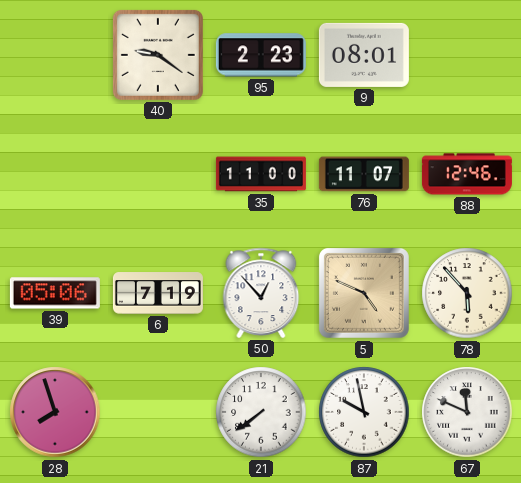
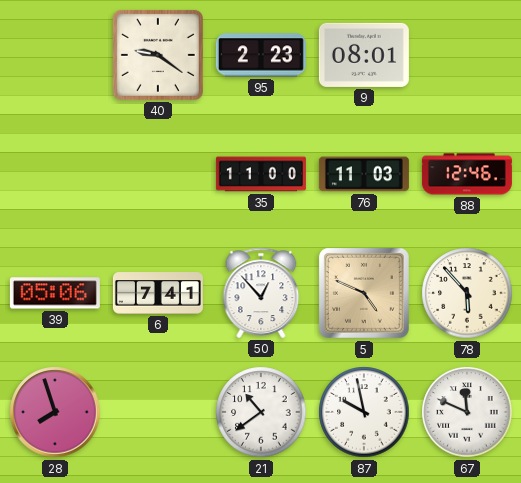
76: 11:07 -> 11:03
6: 7:19 -> 7:41
21: 7:39 -> 10:39
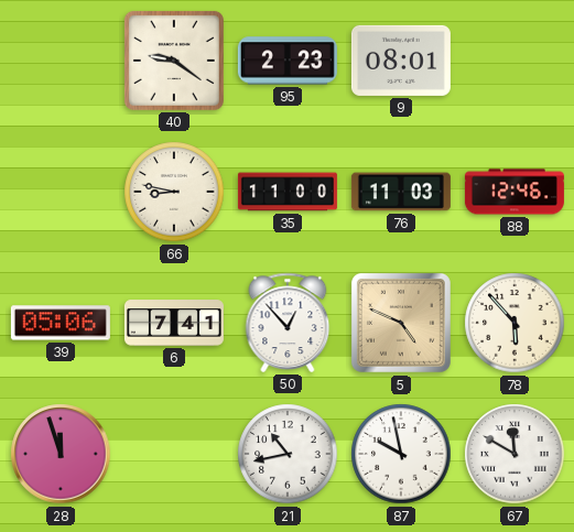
66: none -> 8:47
28: 7:57 -> 11:57
21: 10:39 -> 10:43
67: 11:49 -> 11:50
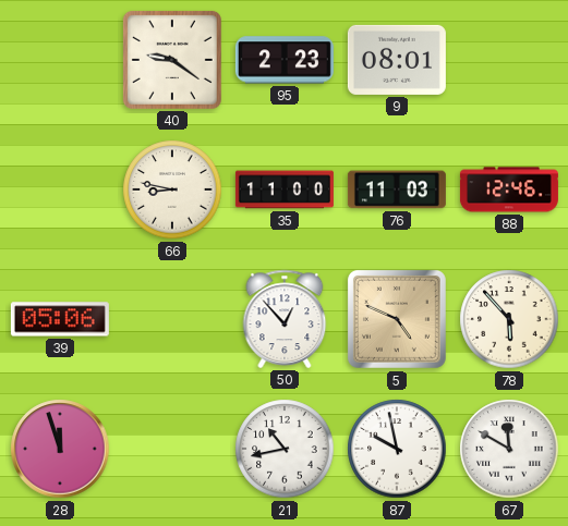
6: 7:41 -> none
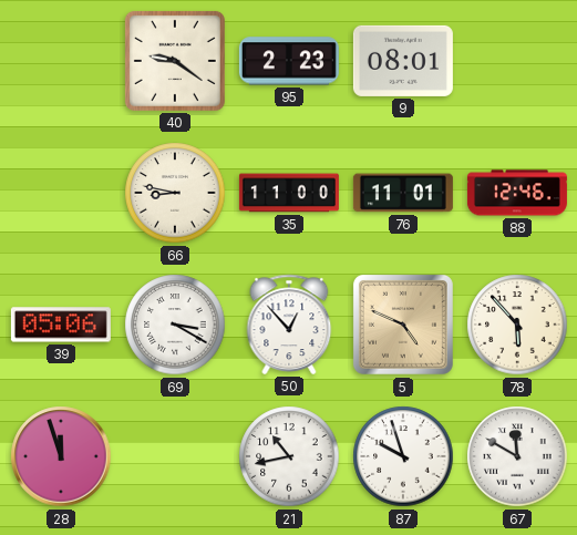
76: 11:03 -> 11:01
69: none -> 3:20
87: 9:58 -> 9:57
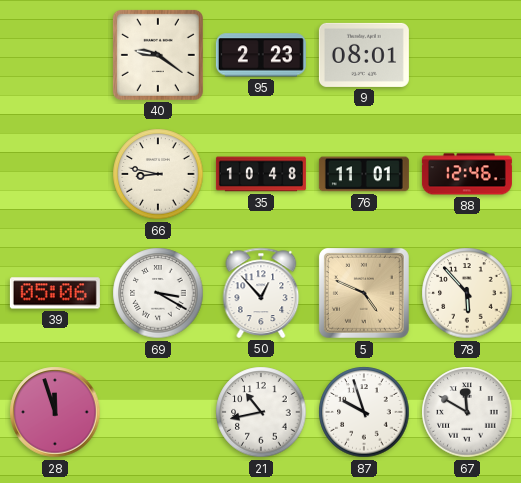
35: 11:00 -> 10:48
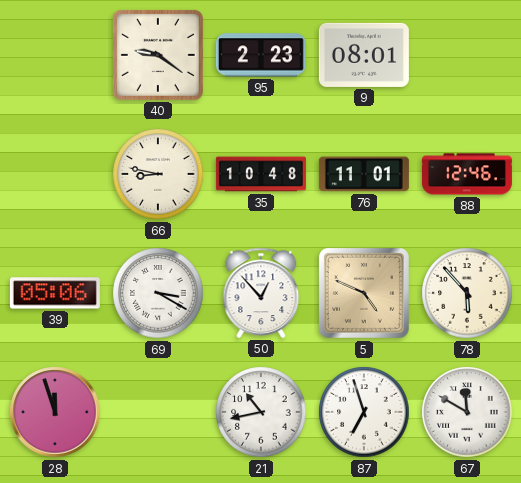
87: 9:57 -> 6:57
